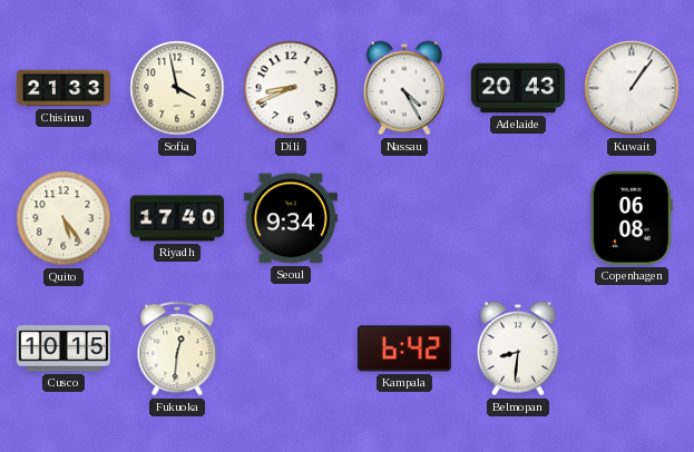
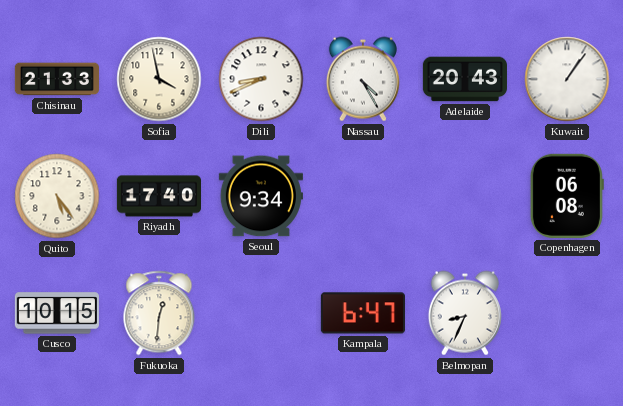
Kampala: 6:42 -> 6:47
Belmopan: 8:31 -> 8:34
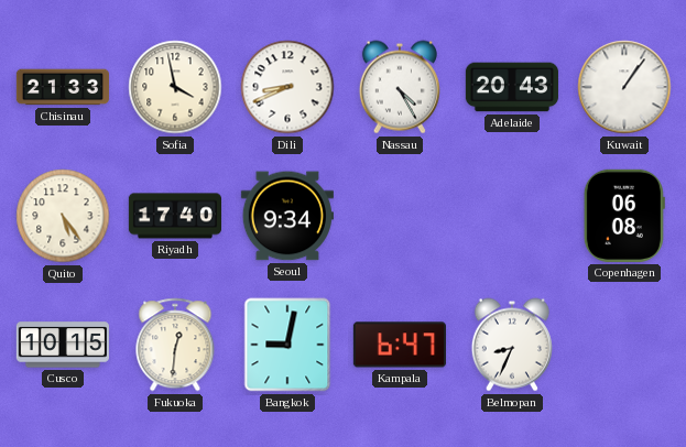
Bangkok: none -> 9:02
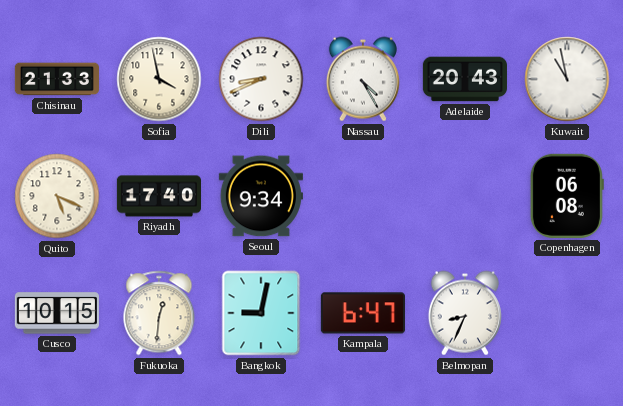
Kuwait: 1:06 -> 10:58
Quito: 5:24 -> 5:19
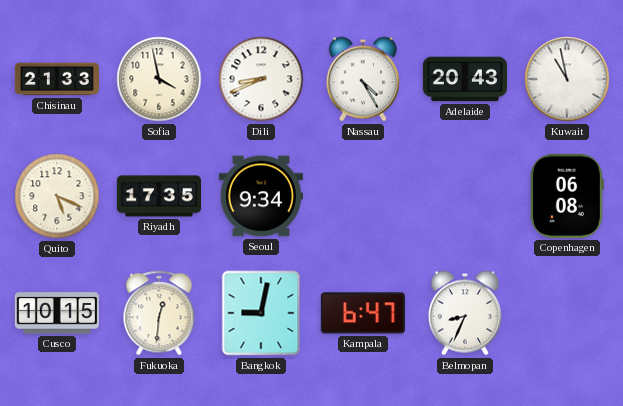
Riyadh: 17:40 -> 17:35
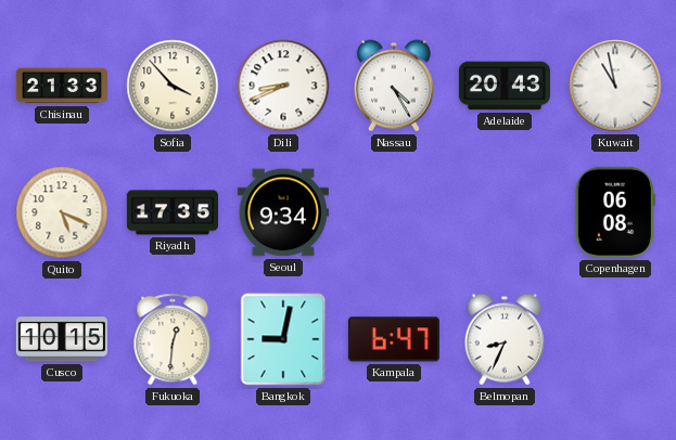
Sofia: 3:58 -> 3:53
